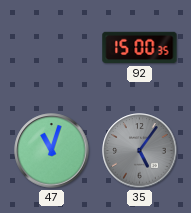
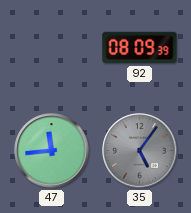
92: 15:00 -> 08:09
47: 11:03 -> 11:44
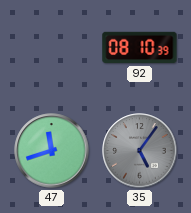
92: 08:09 -> 08:10
47: 11:44 -> 11:42
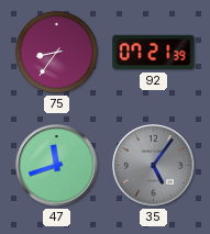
75: none -> 8:36
92: 08:10 -> 07:21
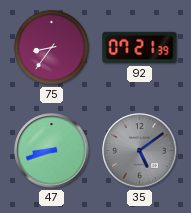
47: 11:42 -> 8:42
35: 5:06 -> 5:09
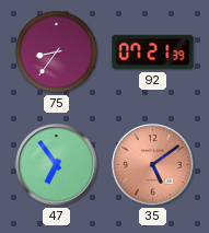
47: 8:42 -> 6:54
35 dial: grey -> salmon
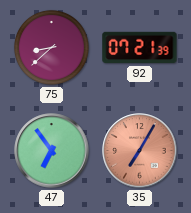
75: 8:36 -> 8:38
35: 5:09 -> 7:05
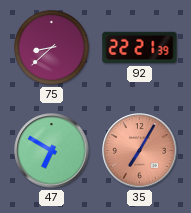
92: 07:21 -> 22:21
47: 6:54 -> 6:50
